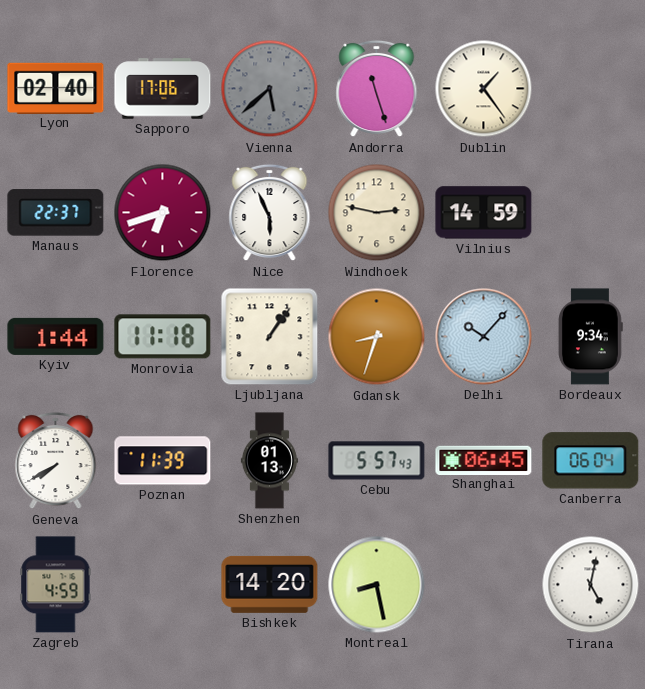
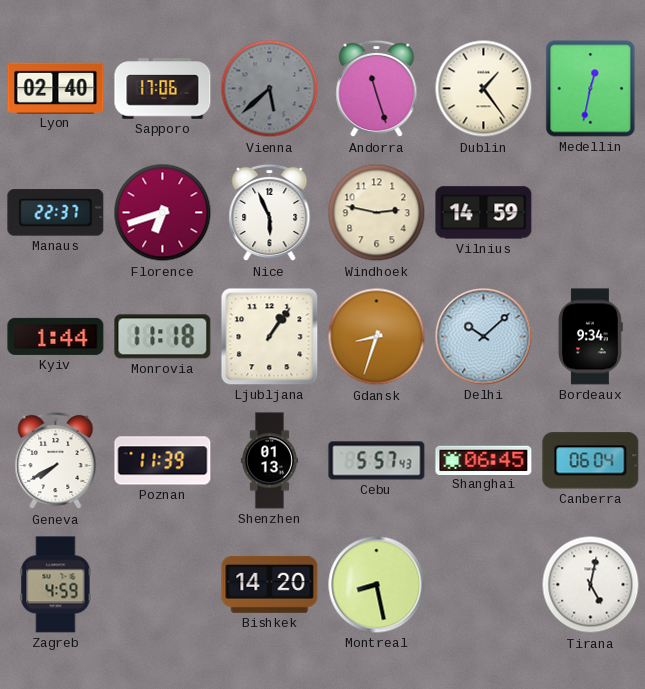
Medellin: none -> 12:32
Delhi: 10:07 -> 10:08
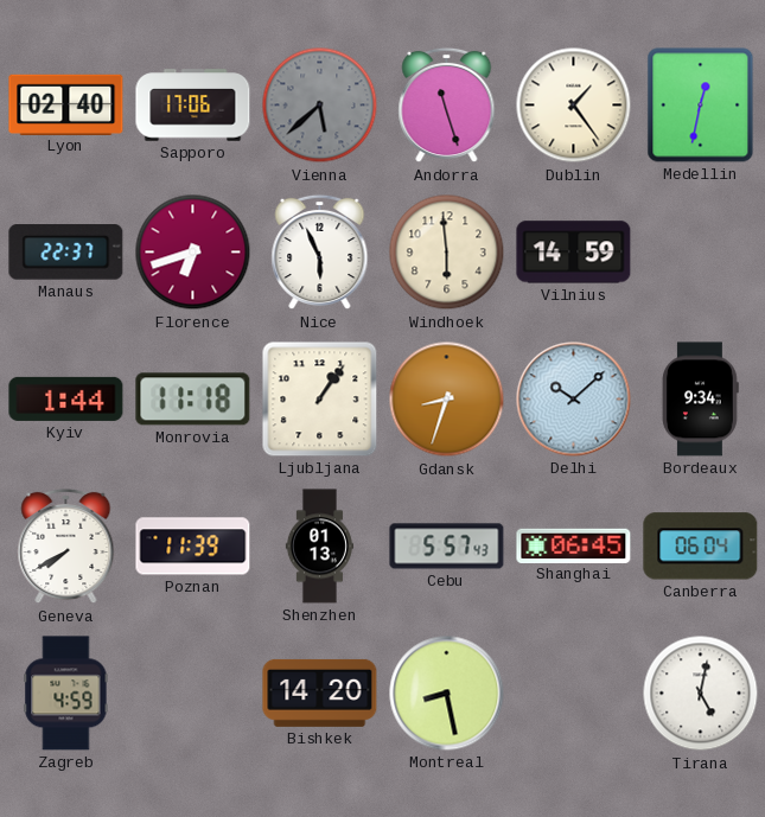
Windhoek: 2:47 -> 5:59
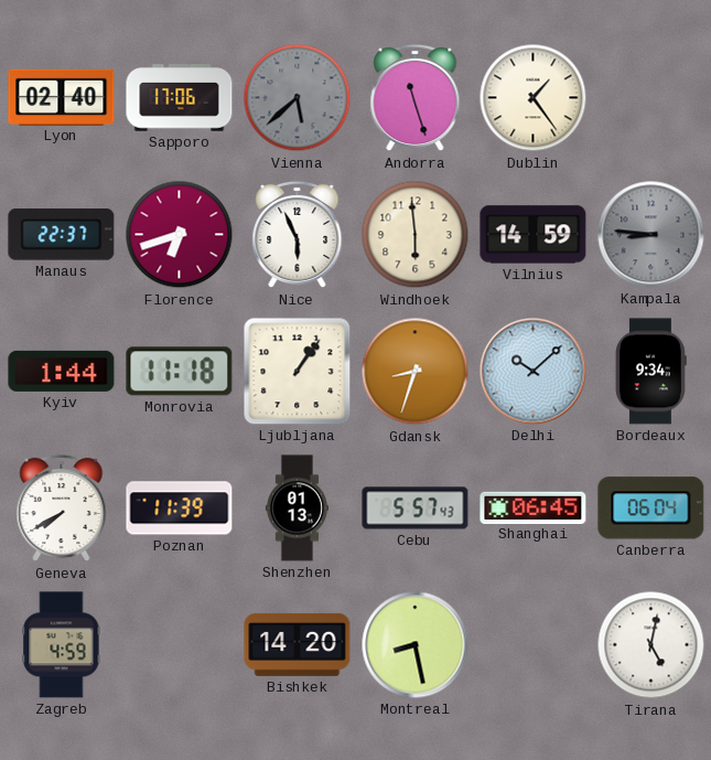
Medellin: 12:32 -> none
Kampala: none -> 8:46
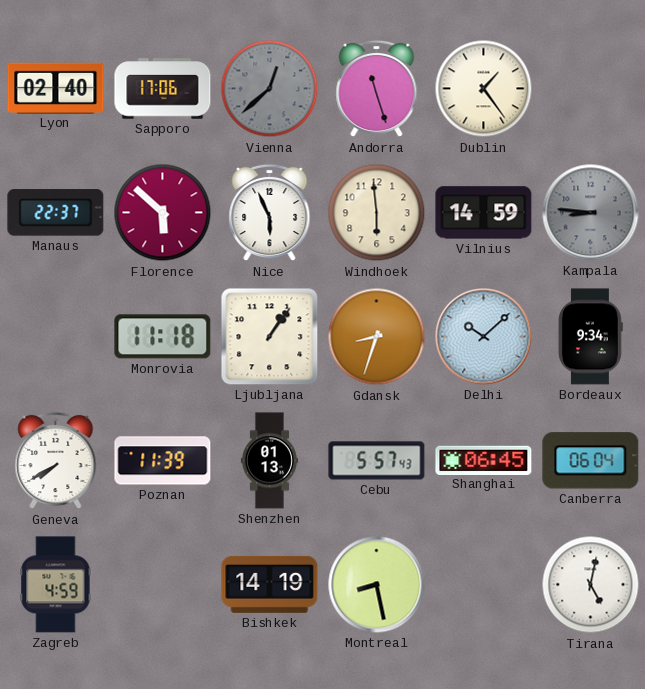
Vienna: 5:38 -> 12:38
Florence: 6:42 -> 5:52
Kyiv: 1:44 -> none
Bishkek: 14:20 -> 14:19
